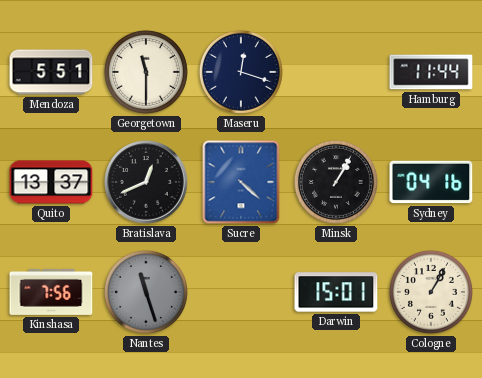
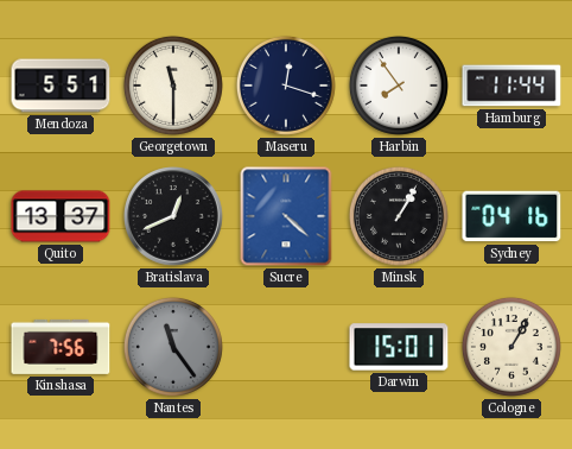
Harbin: none -> 7:54
Nantes: 11:27 -> 11:24
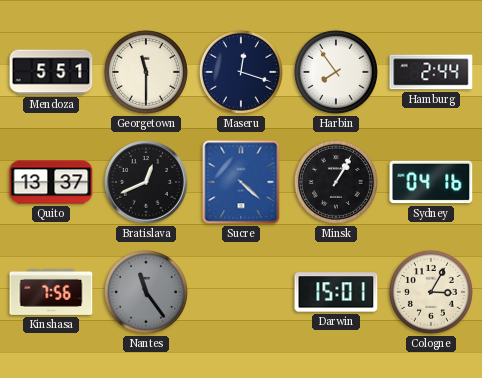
Hamburg: 11:44 -> 2:44
Cologne: 1:05 -> 3:05
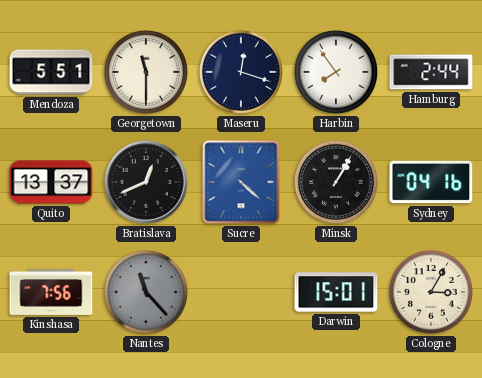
Nantes: 11:24 -> 11:23
